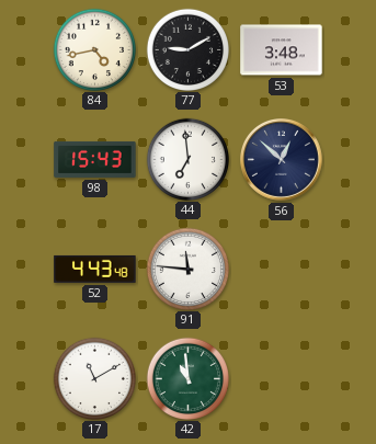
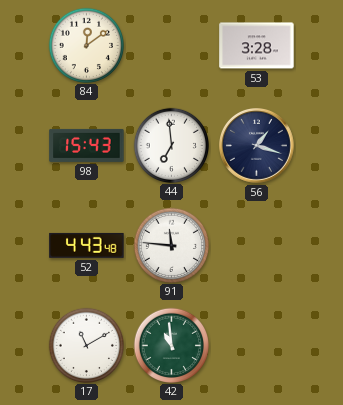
84: 4:43 -> 12:09
77: 9:10 -> none
53: 3:48 -> 3:28
56: 12:52 -> 1:18
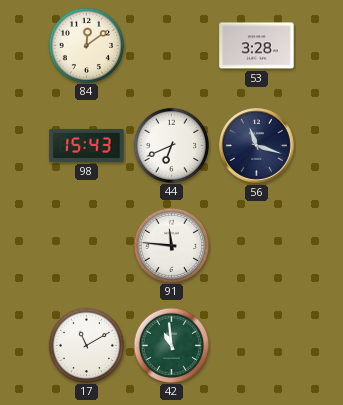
44: 6:59 -> 6:41
56: 1:18 -> 11:18
52: 4:43 -> none
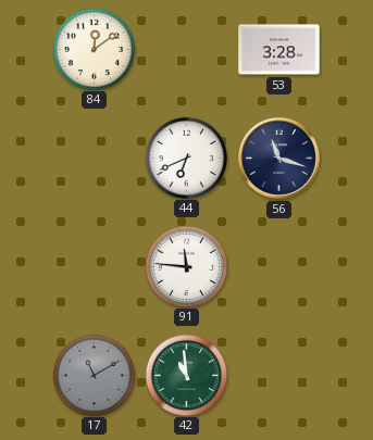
98: 15:43 -> none
17 dial: white -> grey
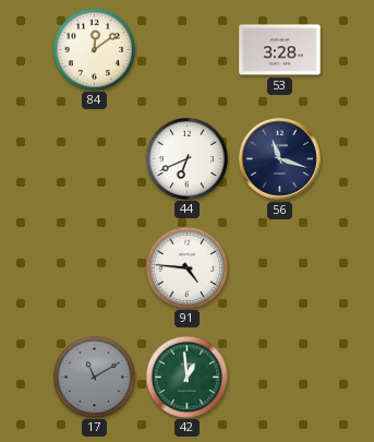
91: 11:46 -> 4:46
42: 10:59 -> 12:59
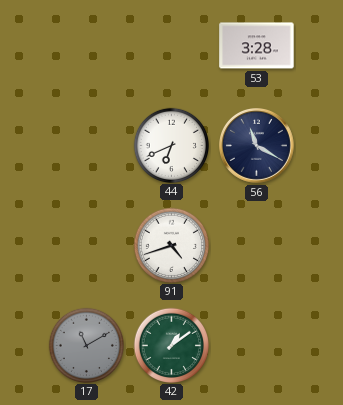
84: 12:09 -> none
56: 11:18 -> 11:20
91: 4:46 -> 4:42
42: 12:59 -> 1:09
